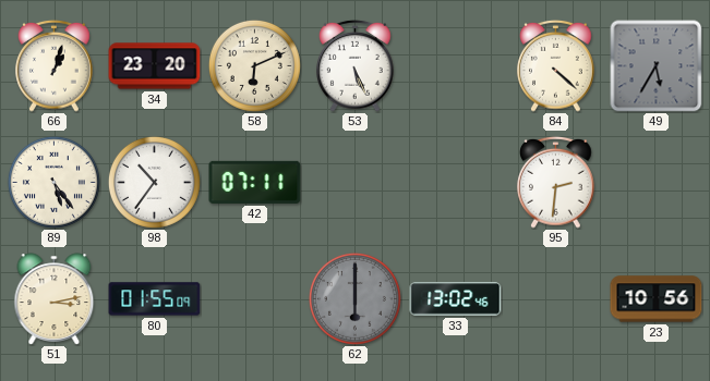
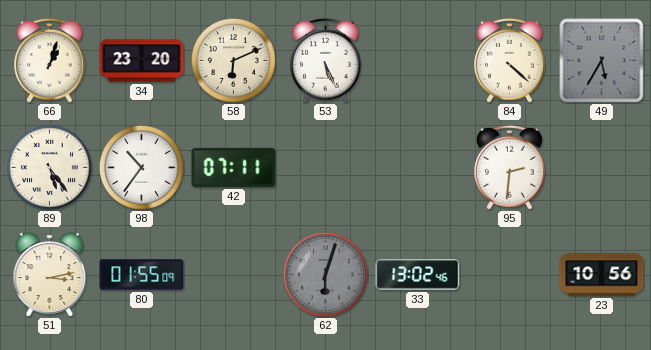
62: 6:00 -> 6:03
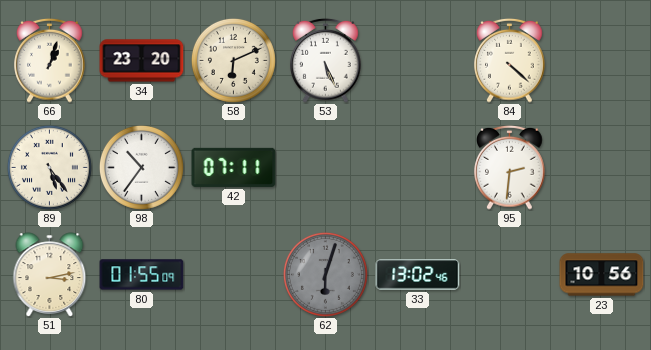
49: 5:35 -> none
